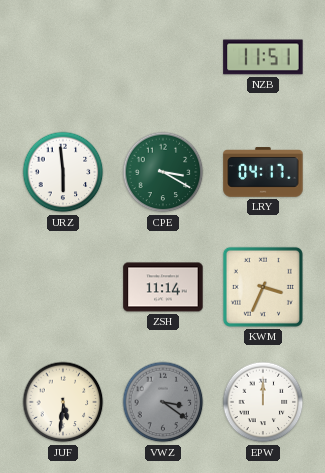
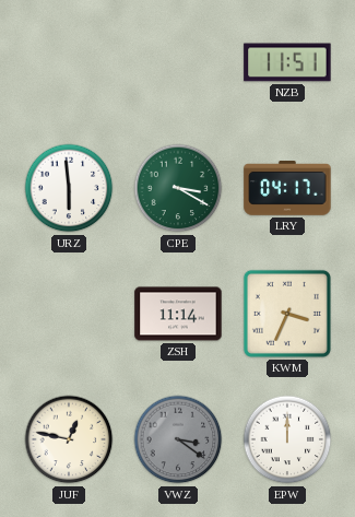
JUF: 5:31 -> 12:47
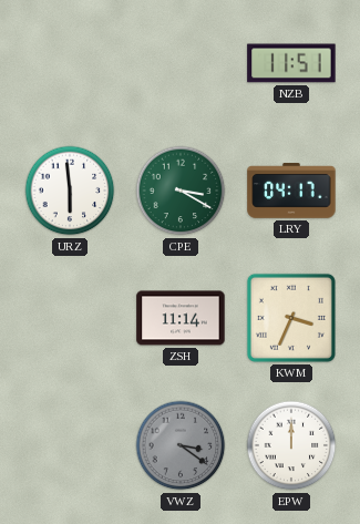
JUF: 12:47 -> none
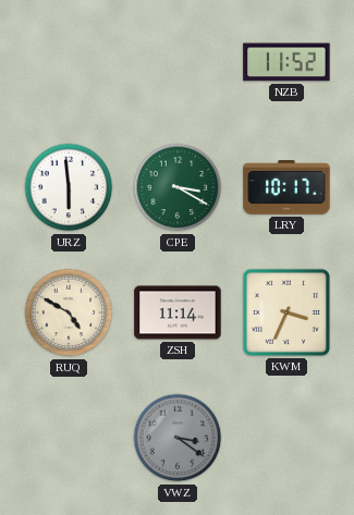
NZB: 11:51 -> 11:52
LRY: 04:17 -> 10:17
RUQ: none -> 4:50
EPW: 12:00 -> none
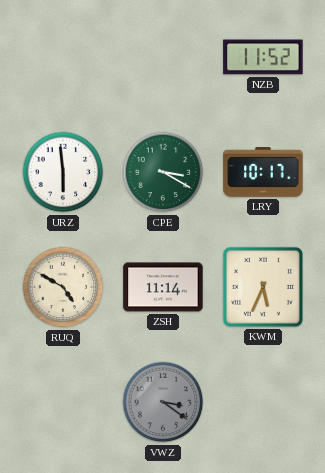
KWM: 3:34 -> 5:34
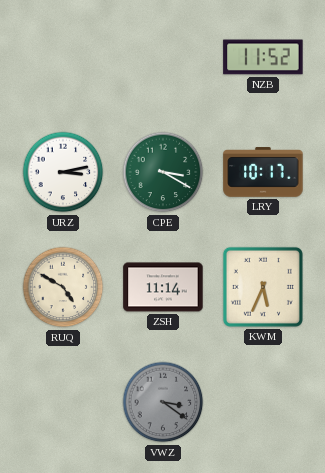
URZ: 5:59 -> 3:13
